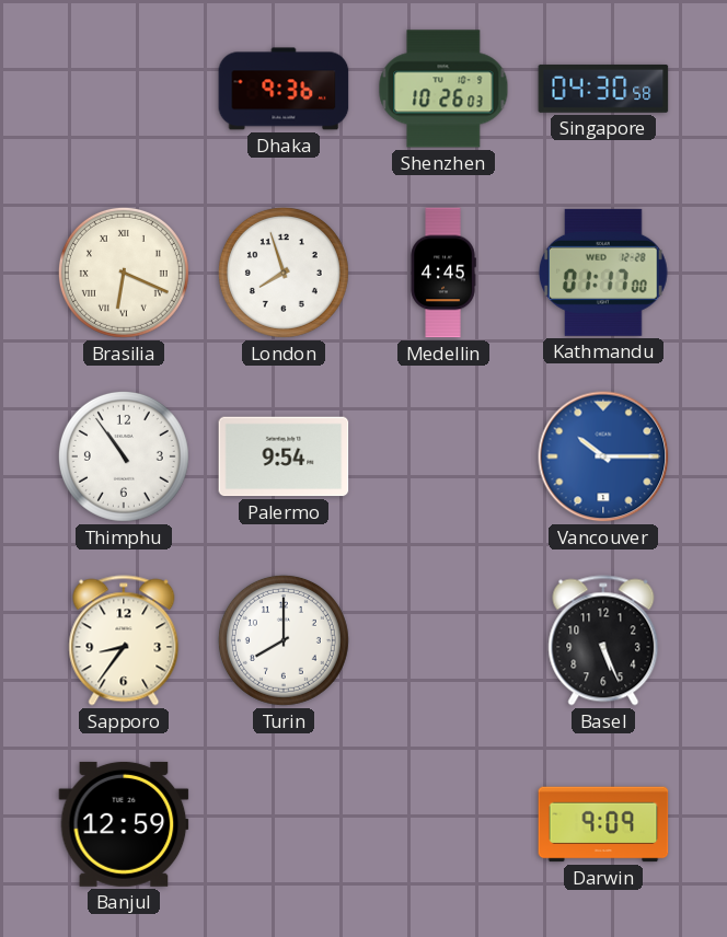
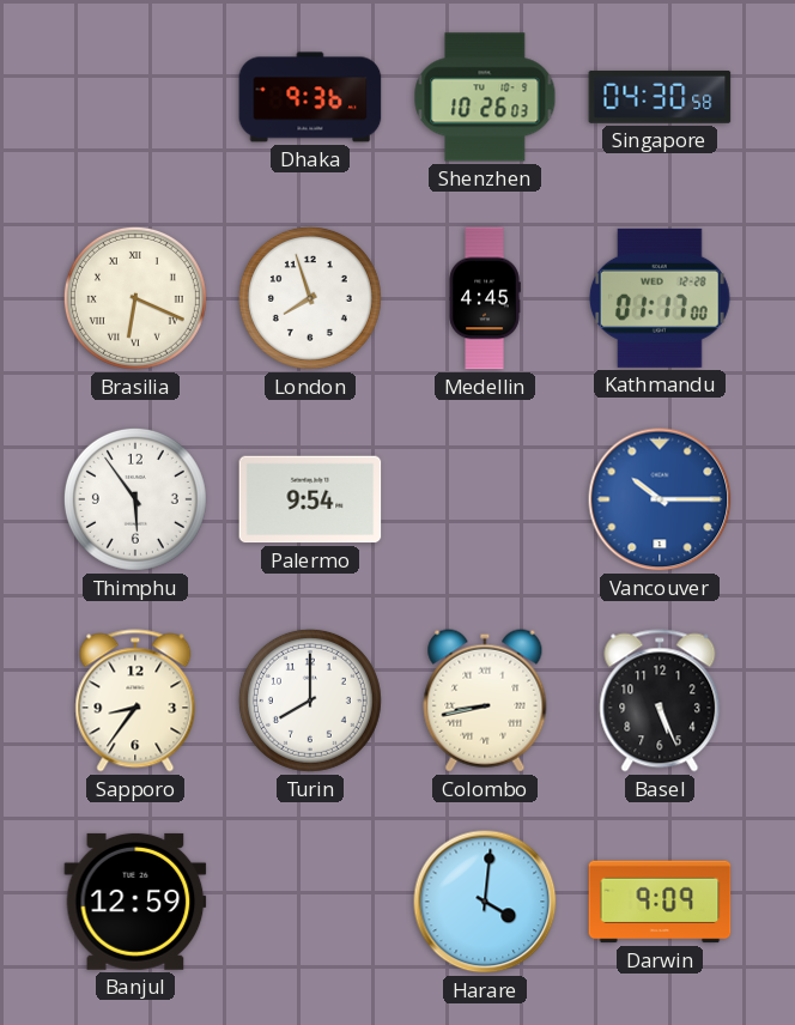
Thimphu: 10:54 -> 5:54
Colombo: none -> 8:43
Harare: none -> 4:01
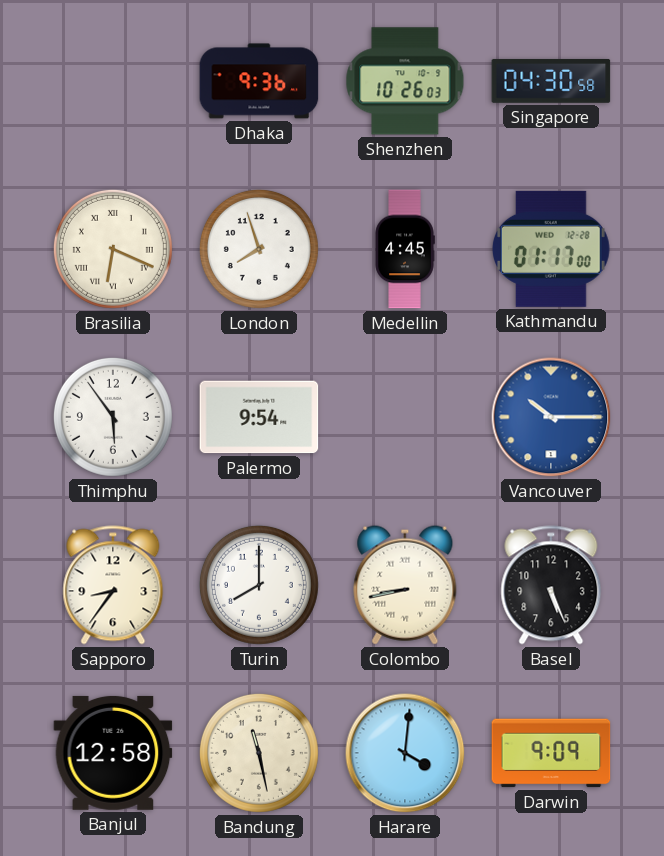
Banjul: 12:59 -> 12:58
Bandung: none -> 11:28
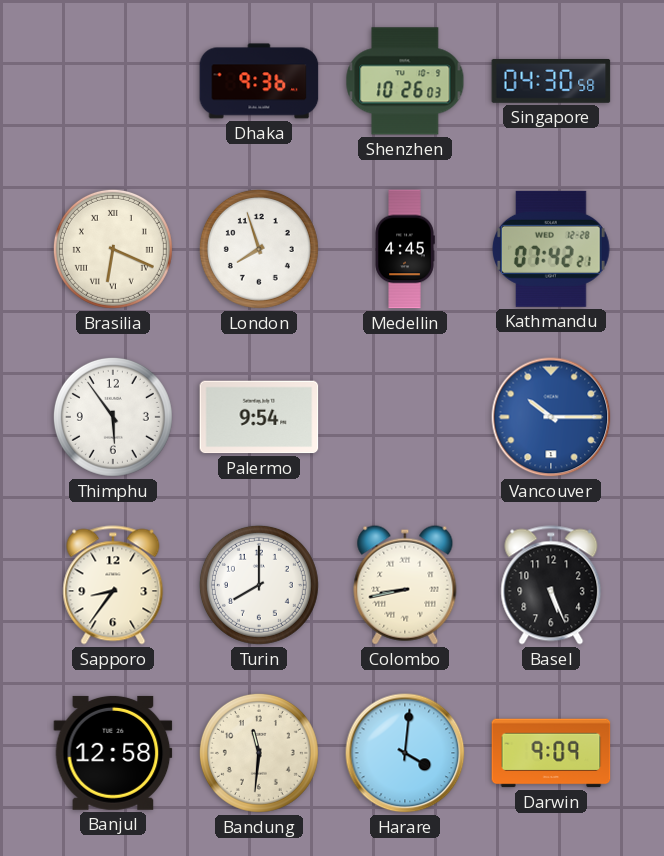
Kathmandu: 01:17 -> 07:42
Bandung: 11:28 -> 11:31
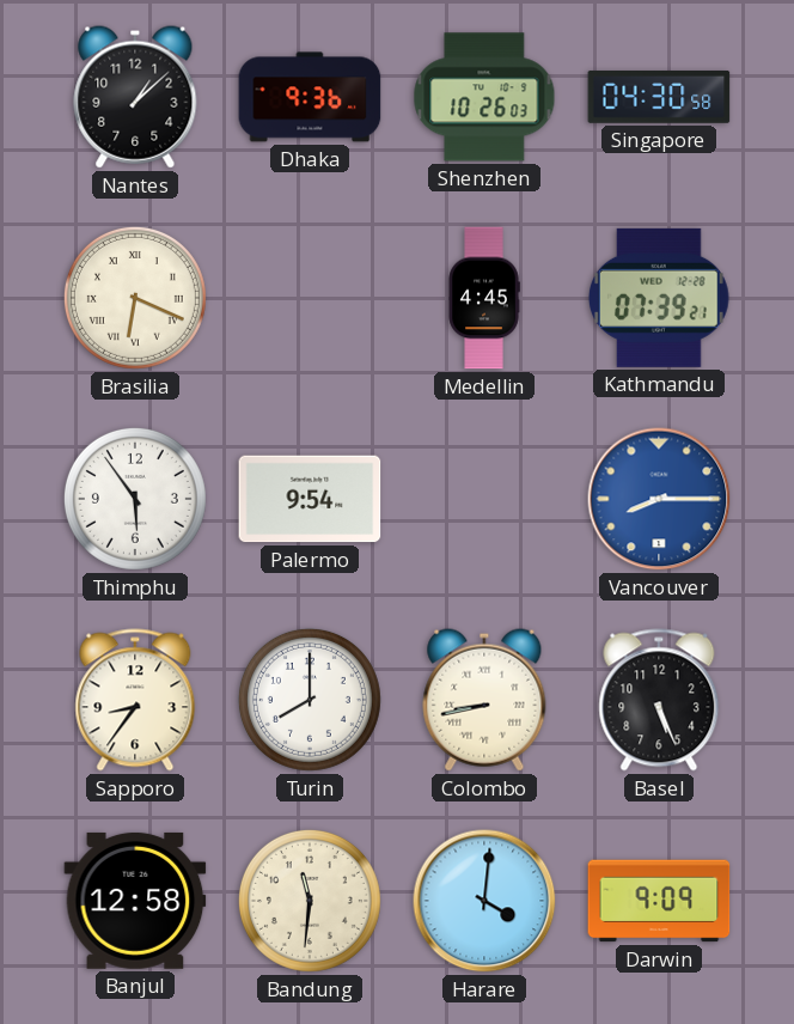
Nantes: none -> 1:08
London: 7:57 -> none
Kathmandu: 07:42 -> 07:39
Vancouver: 10:15 -> 8:15
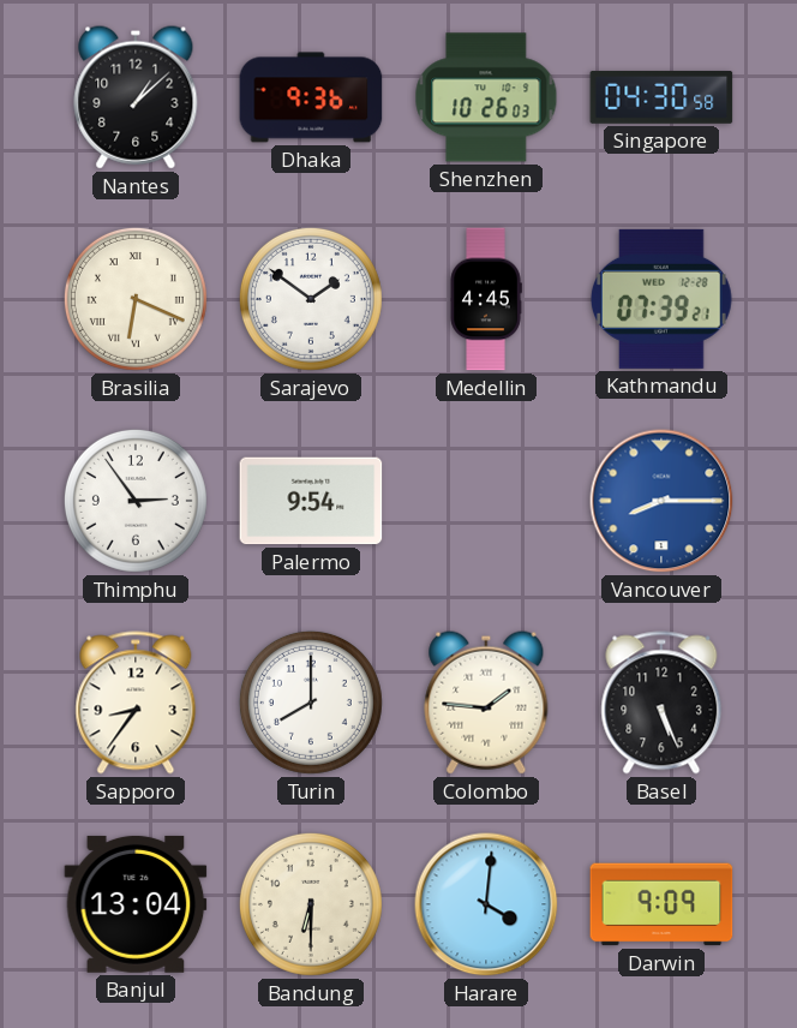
Sarajevo: none -> 1:51
Thimphu: 5:54 -> 2:54
Colombo: 8:43 -> 1:46
Banjul: 12:58 -> 13:04
Bandung: 11:31 -> 6:30
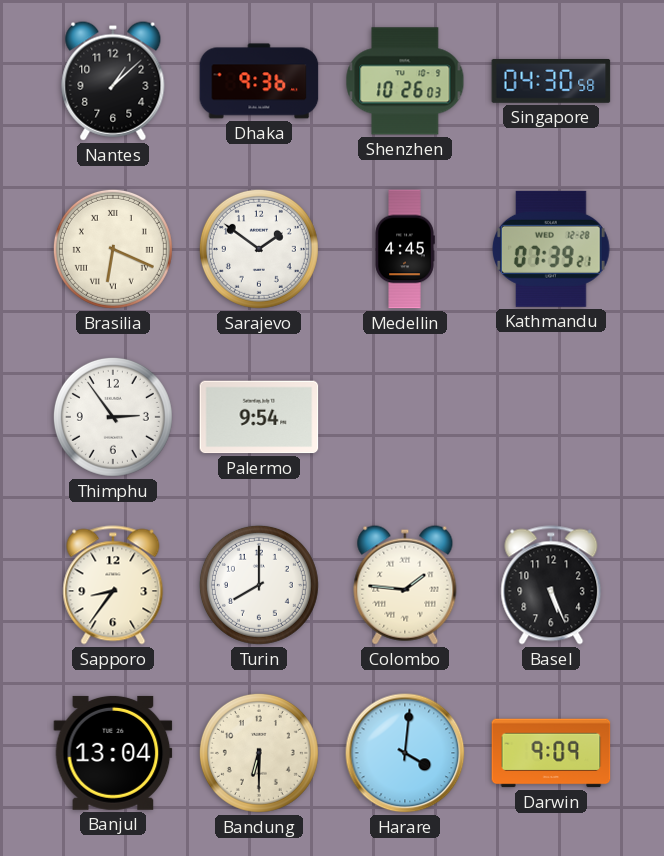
Vancouver: 8:15 -> none
